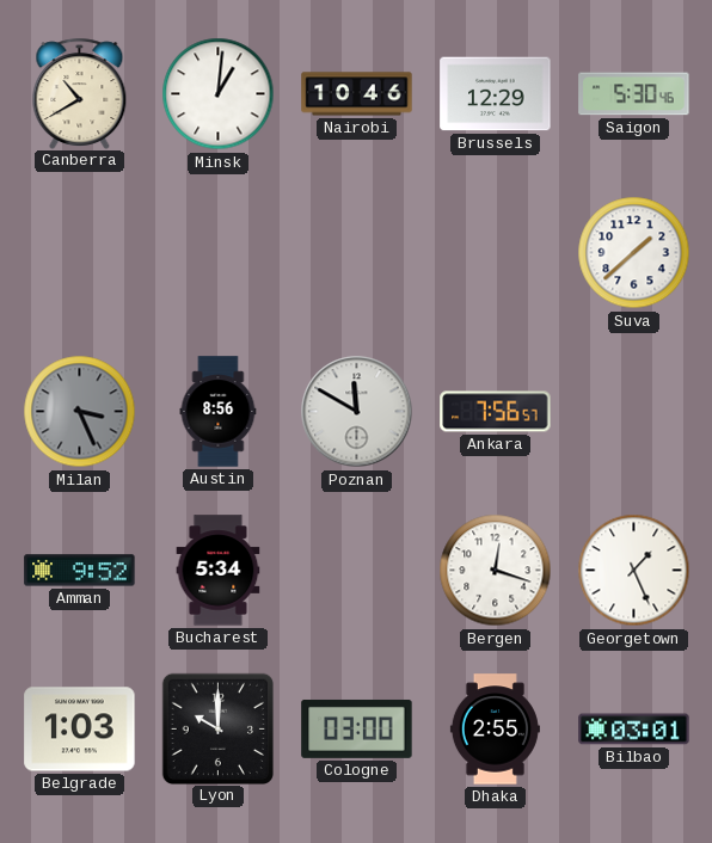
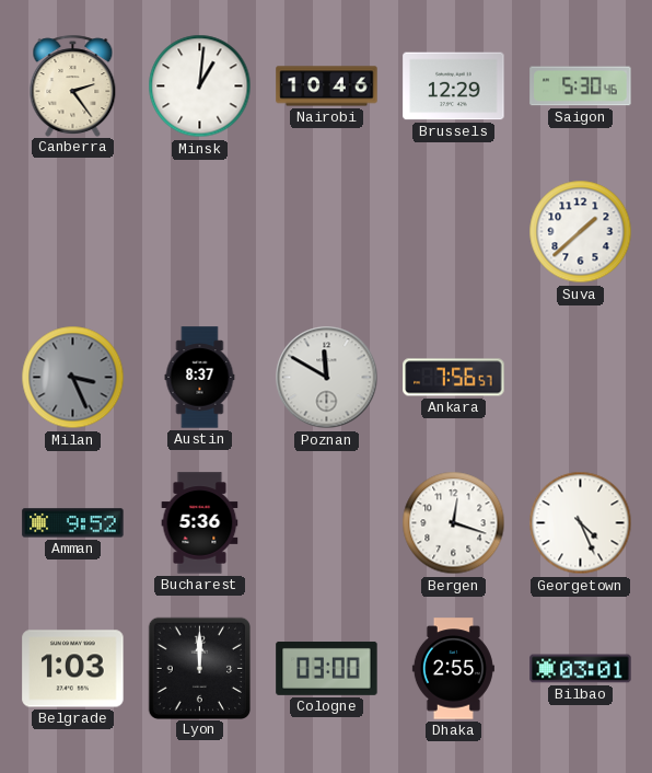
Canberra: 10:40 -> 2:24
Austin: 8:56 -> 8:37
Bucharest: 5:34 -> 5:36
Georgetown: 1:26 -> 4:26
Lyon: 10:00 -> 12:00
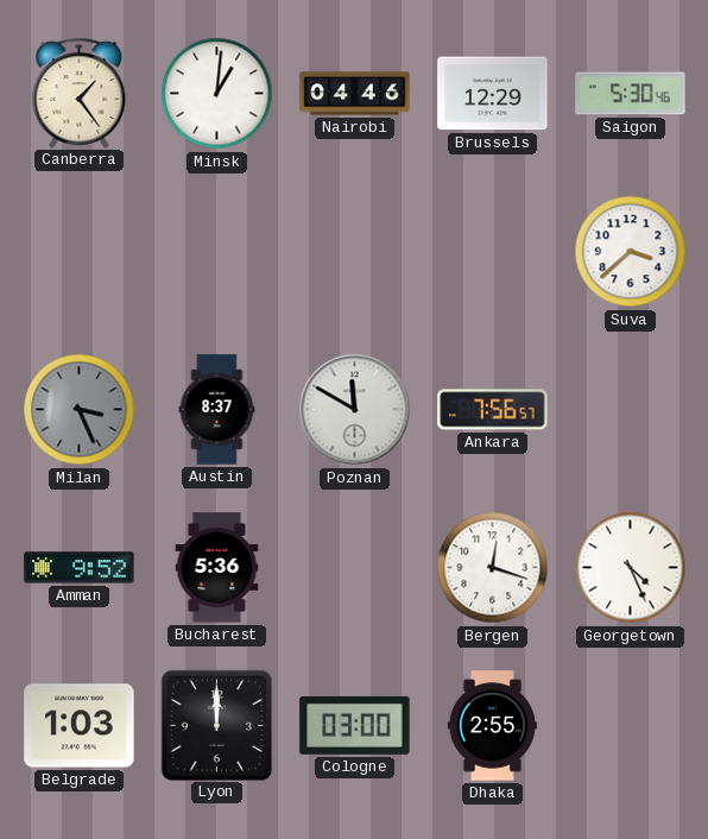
Canberra: 2:24 -> 1:24
Nairobi: 10:46 -> 04:46
Suva: 1:38 -> 3:38
Bilbao: 03:01 -> none
